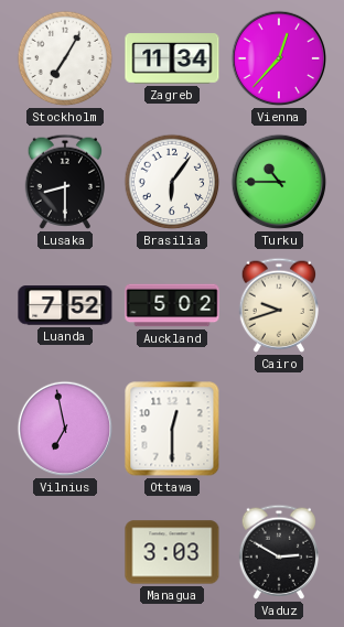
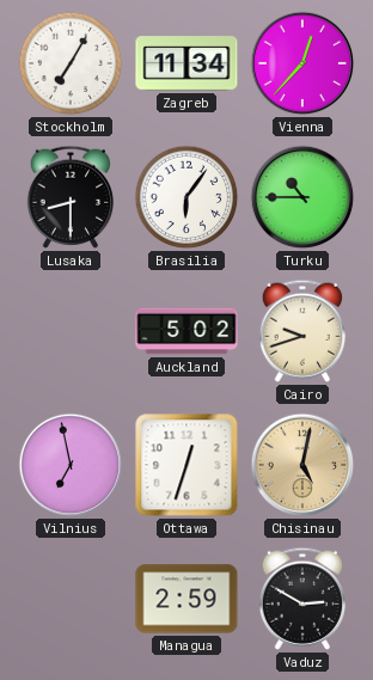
Luanda: 7:52 -> none
Ottawa: 12:30 -> 12:33
Chisinau: none -> 5:02
Managua: 3:03 -> 2:59
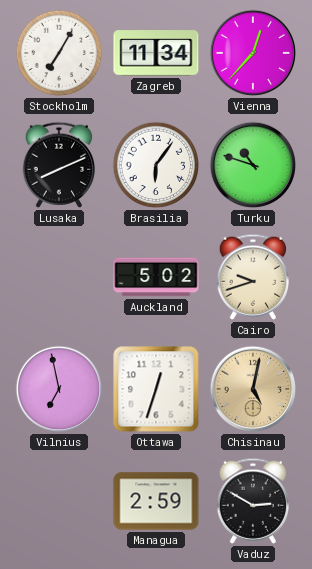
Lusaka: 8:30 -> 8:11
Turku: 10:45 -> 10:48
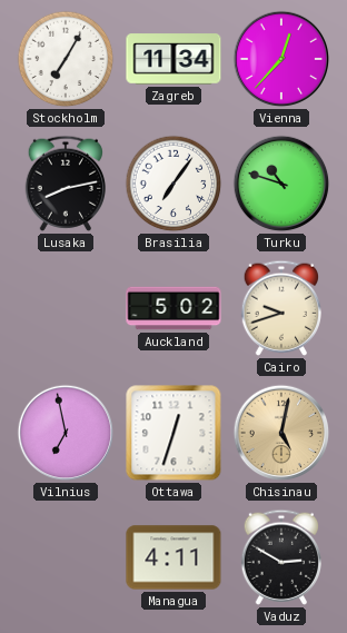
Lusaka: 8:11 -> 8:13
Brasilia: 6:06 -> 7:06
Managua: 2:59 -> 4:11
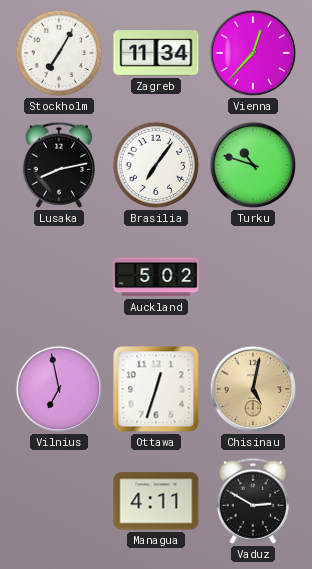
Cairo: 9:42 -> none
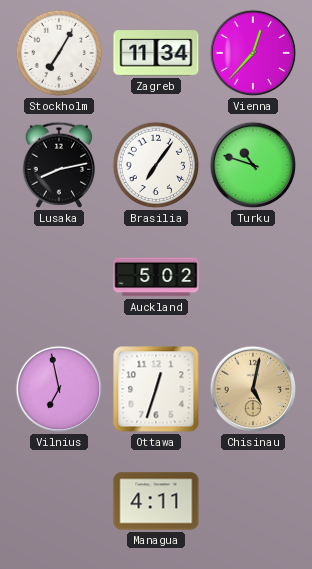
Vaduz: 2:50 -> none
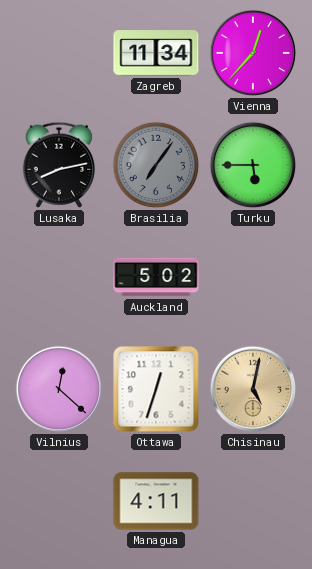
Stockholm: 7:05 -> none
Brasilia dial: white -> grey
Turku: 10:48 -> 5:45
Vilnius: 6:58 -> 12:22
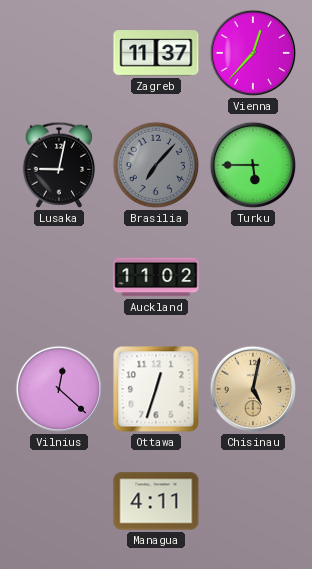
Zagreb: 11:34 -> 11:37
Lusaka: 8:13 -> 9:02
Brasilia: 7:06 -> 7:07
Auckland: 5:02 -> 11:02
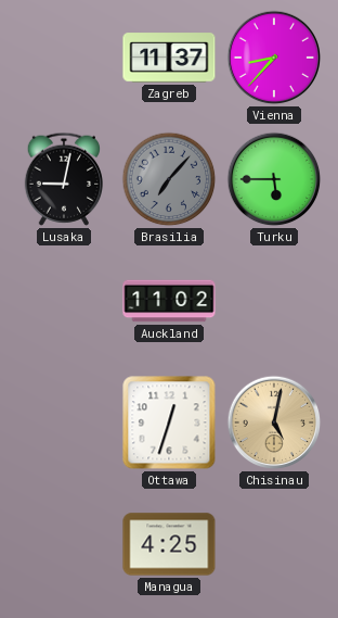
Vienna: 12:37 -> 8:37
Vilnius: 12:22 -> none
Managua: 4:11 -> 4:25
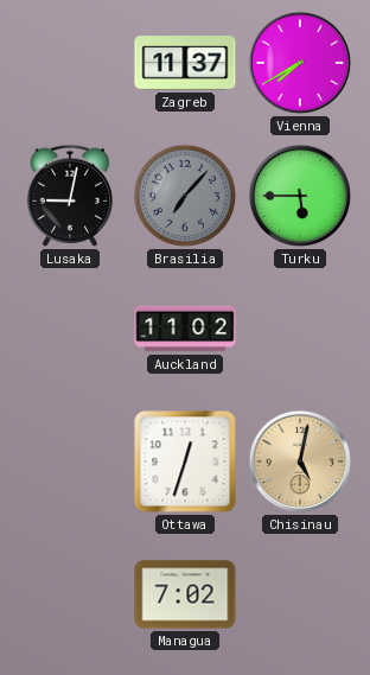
Vienna: 8:37 -> 7:40
Managua: 4:25 -> 7:02
